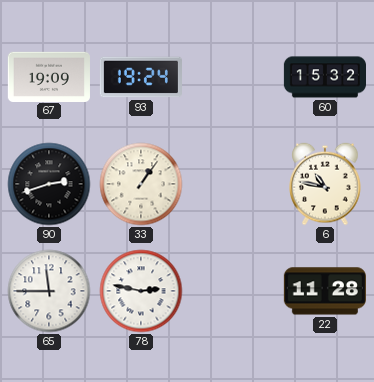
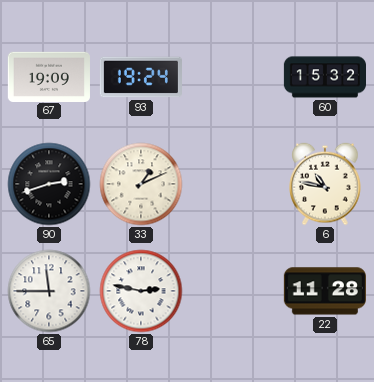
33: 1:06 -> 1:11
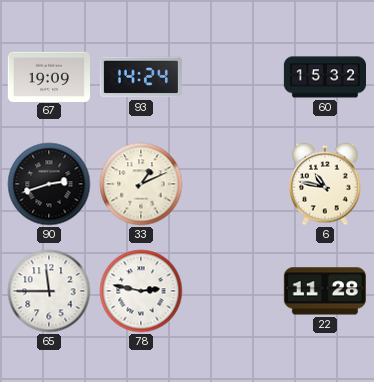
93: 19:24 -> 14:24
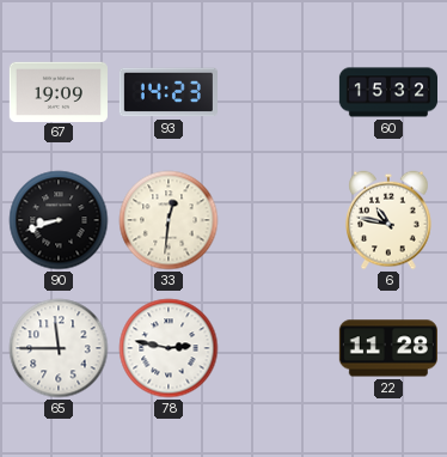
93: 14:24 -> 14:23
90: 2:42 -> 8:42
33: 1:11 -> 12:31
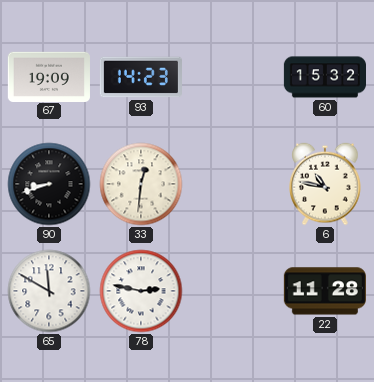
65: 11:45 -> 11:50
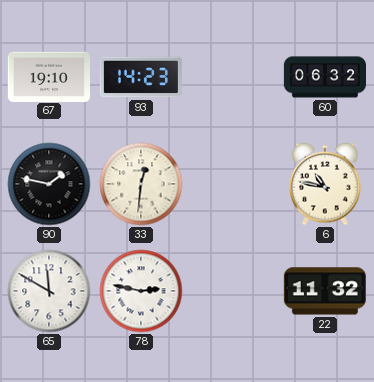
67: 19:09 -> 19:10
60: 15:32 -> 06:32
90: 8:42 -> 1:47
22: 11:28 -> 11:32
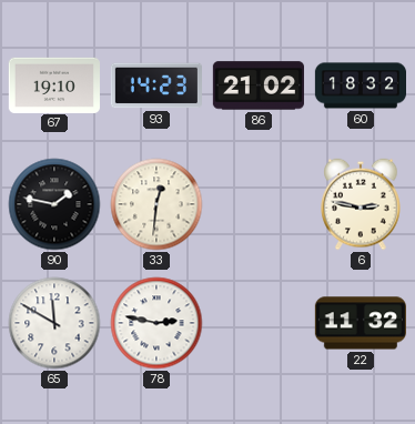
86: none -> 21:02
60: 06:32 -> 18:32
6: 10:47 -> 2:47
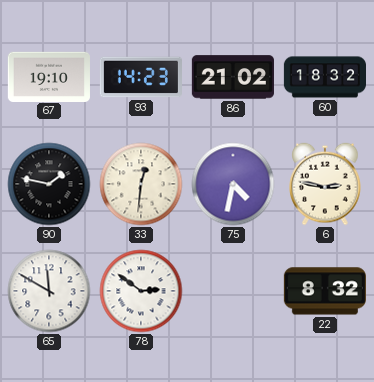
75: none -> 4:32
78: 2:47 -> 2:51
22: 11:32 -> 8:32
